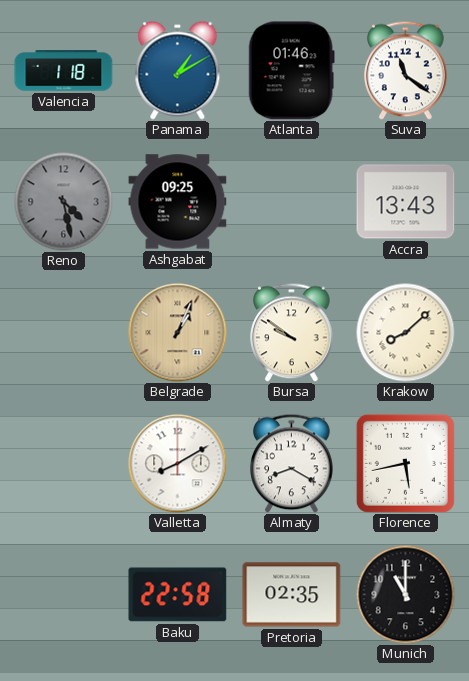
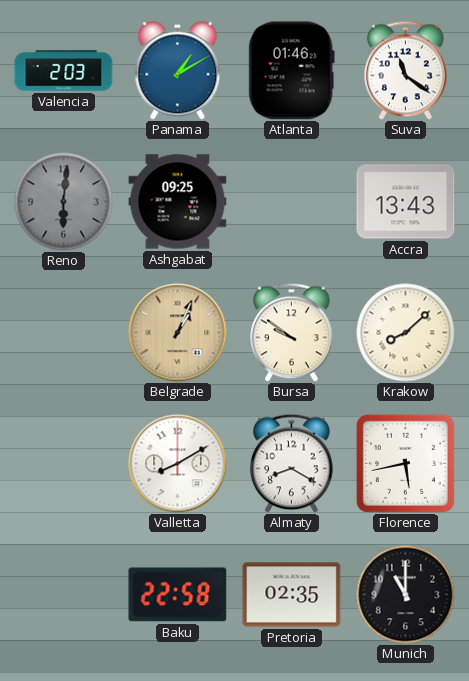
Valencia: 1:18 -> 2:03
Reno: 4:28 -> 6:01
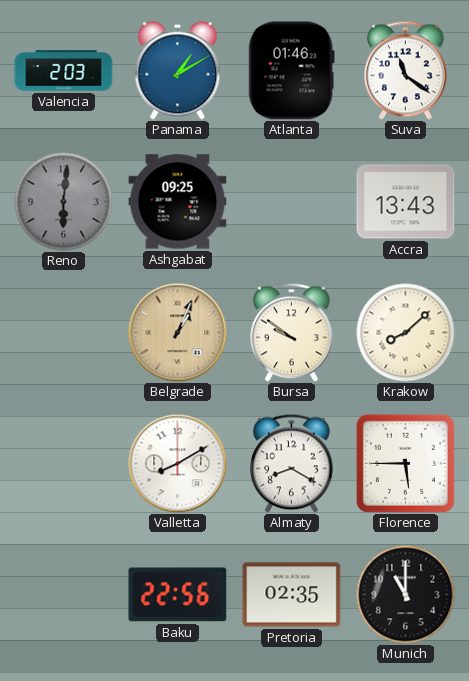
Florence: 5:43 -> 5:45
Baku: 22:58 -> 22:56
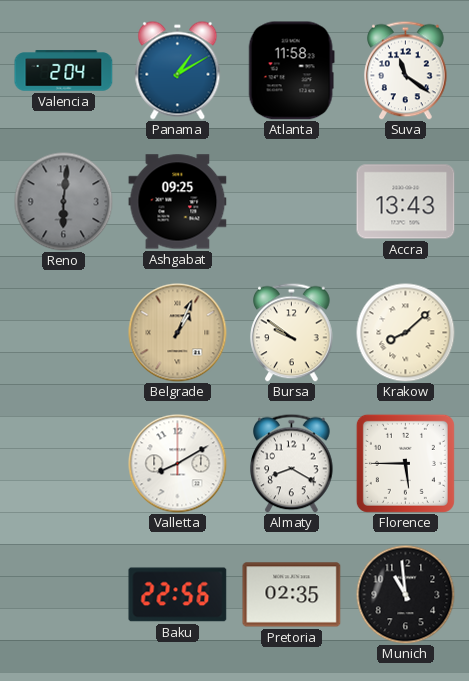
Valencia: 2:03 -> 2:04
Atlanta: 01:46 -> 11:58
Munich: 11:00 -> 10:59
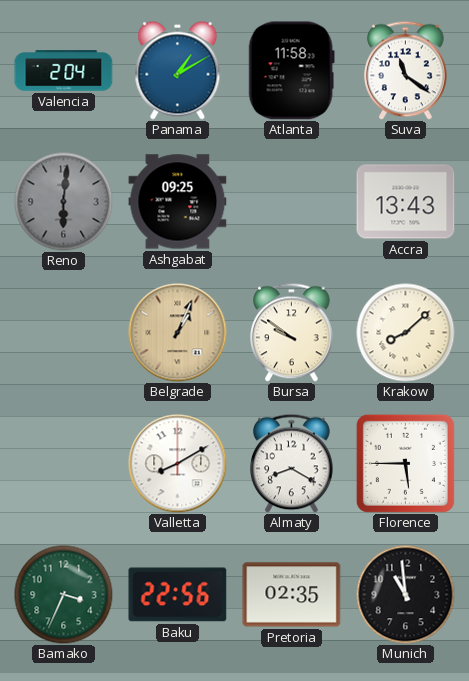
Bamako: none -> 3:34
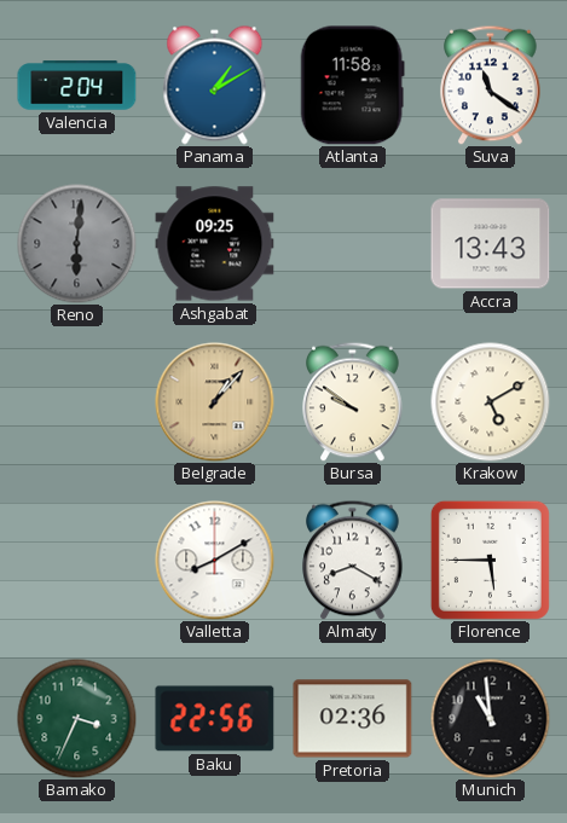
Belgrade: 1:04 -> 1:07
Krakow: 8:08 -> 5:10
Pretoria: 02:35 -> 02:36
